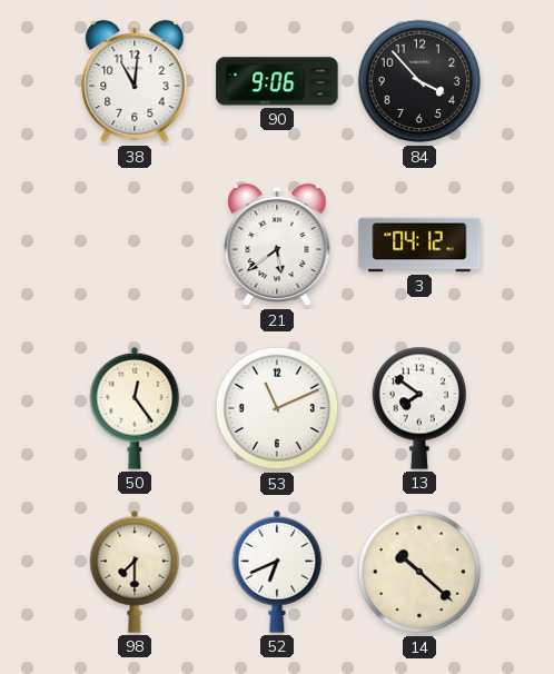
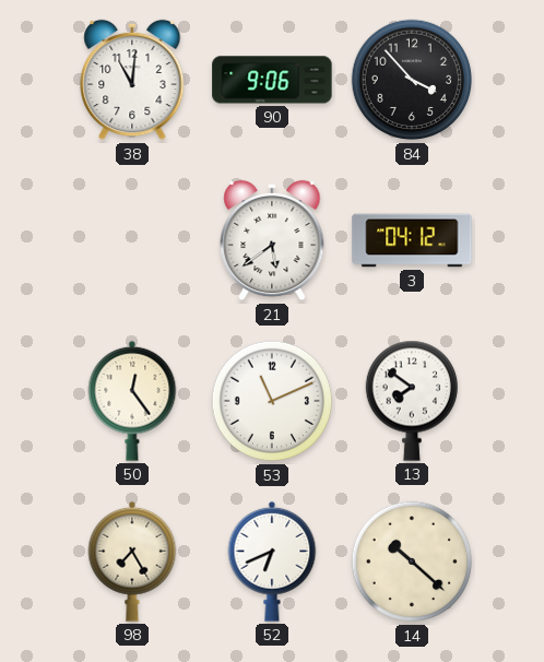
98: 7:30 -> 7:25
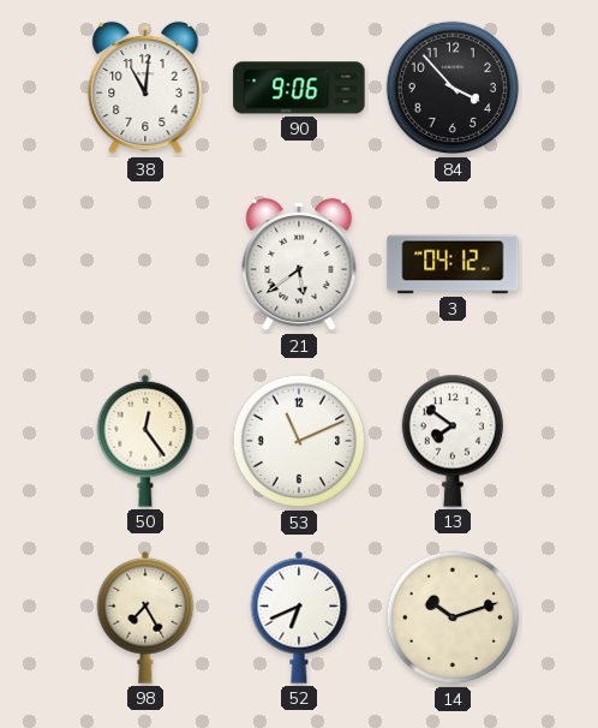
14: 10:22 -> 10:12
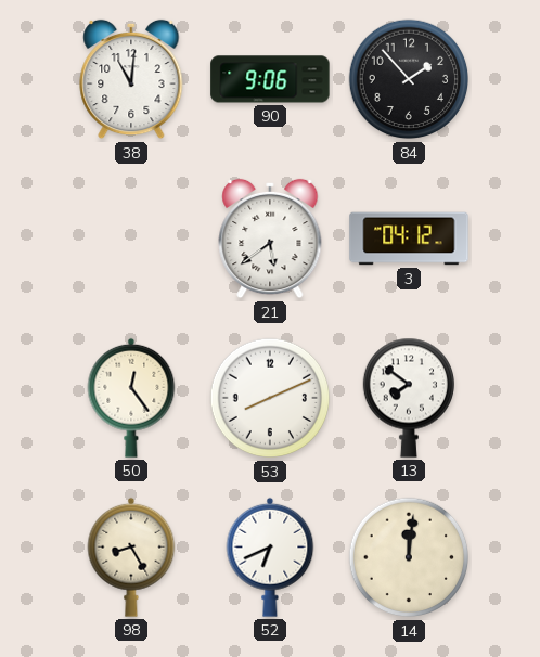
84: 3:53 -> 1:53
53: 11:11 -> 8:11
98: 7:25 -> 8:25
14: 10:12 -> 12:01
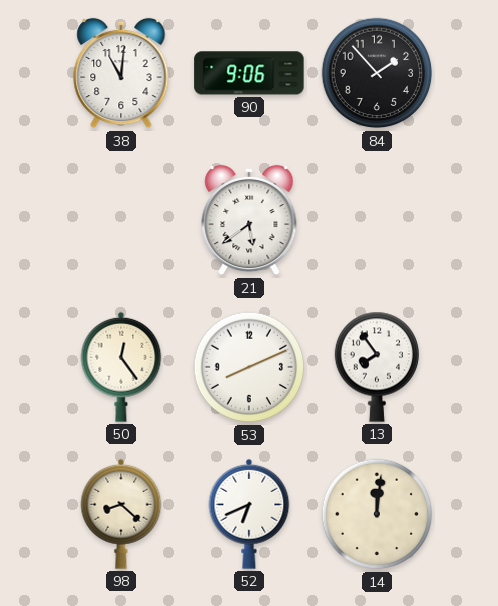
3: 04:12 -> none
13: 7:51 -> 7:54
98: 8:25 -> 8:22
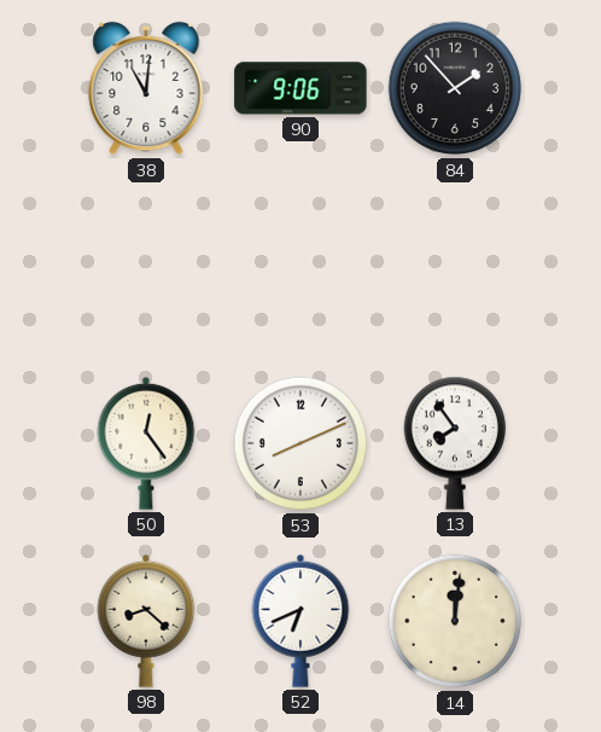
21: 5:39 -> none
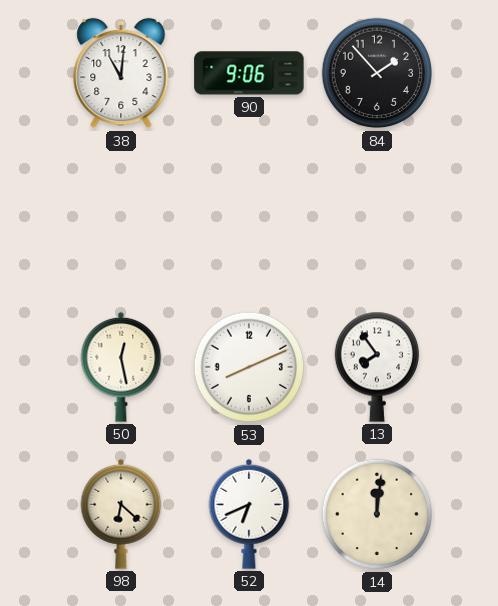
50: 12:24 -> 12:28
98: 8:22 -> 6:22
